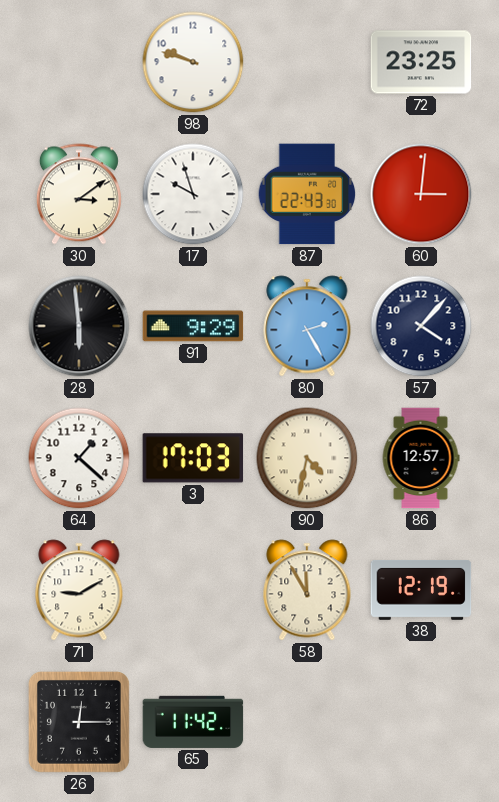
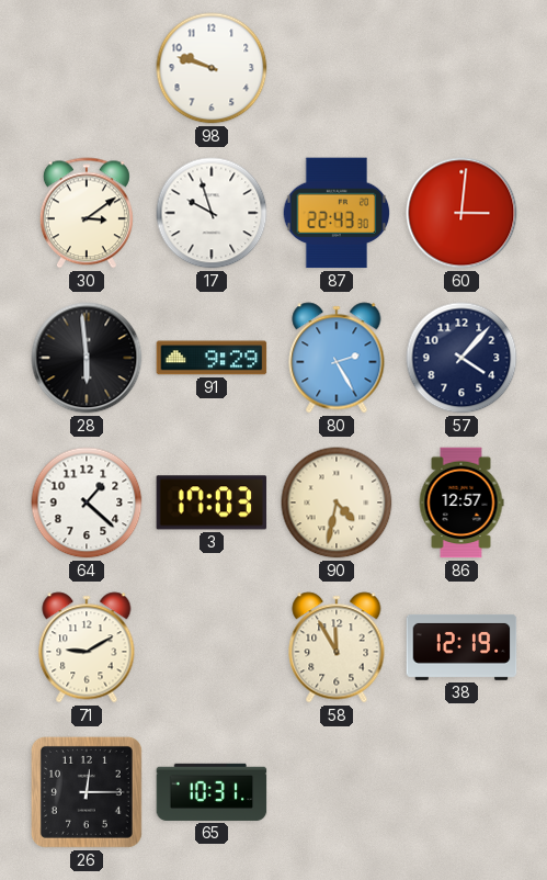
72: 23:25 -> none
65: 11:42 -> 10:31
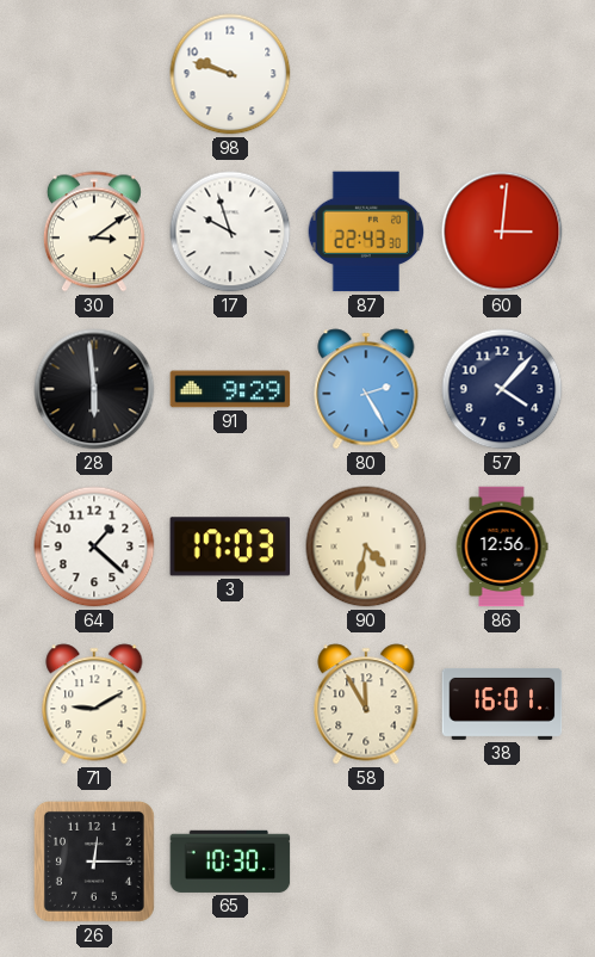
86: 12:57 -> 12:56
38: 12:19 -> 16:01
65: 10:31 -> 10:30
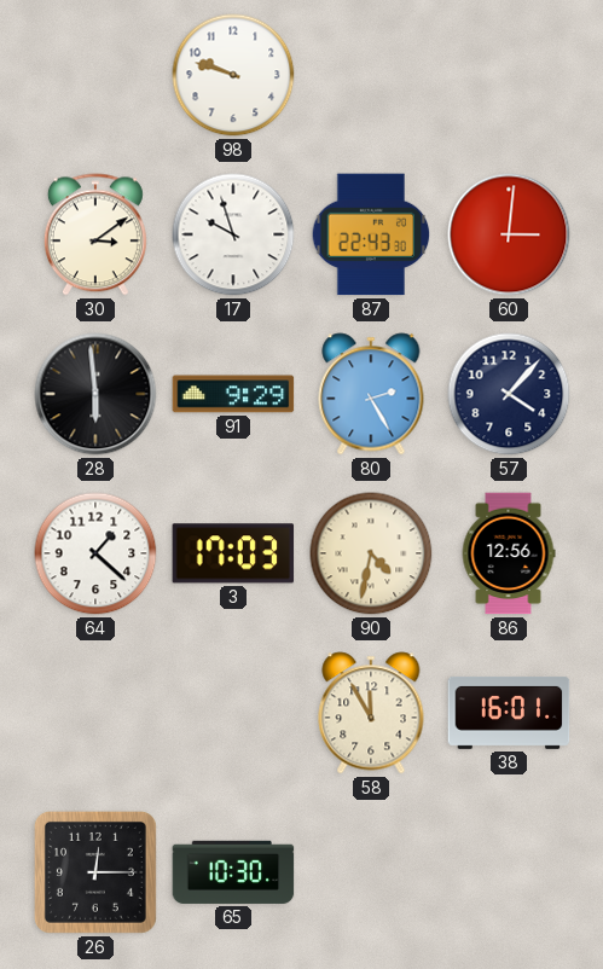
71: 9:10 -> none
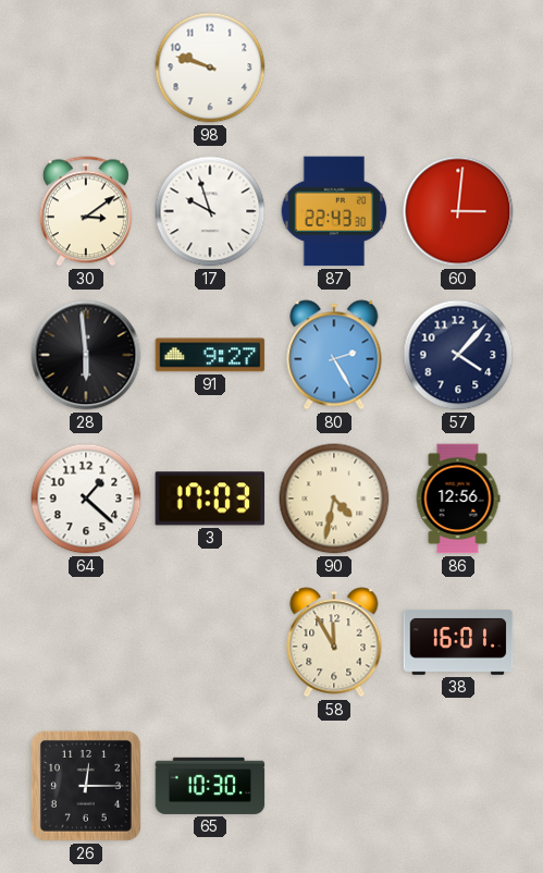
91: 9:29 -> 9:27
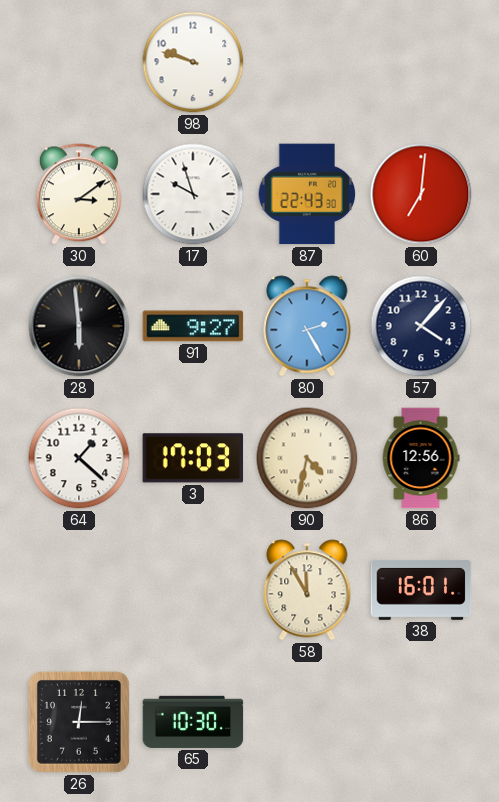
60: 3:01 -> 7:01
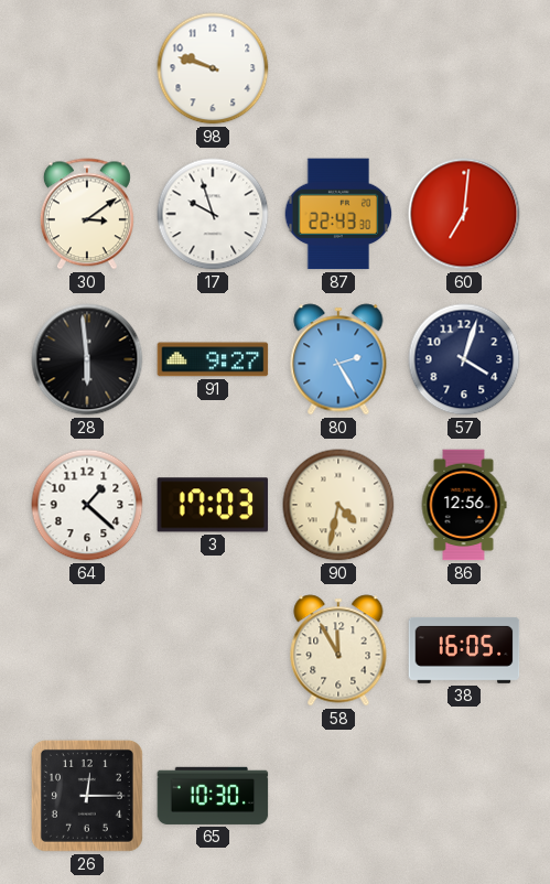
57: 4:07 -> 4:03
38: 16:01 -> 16:05
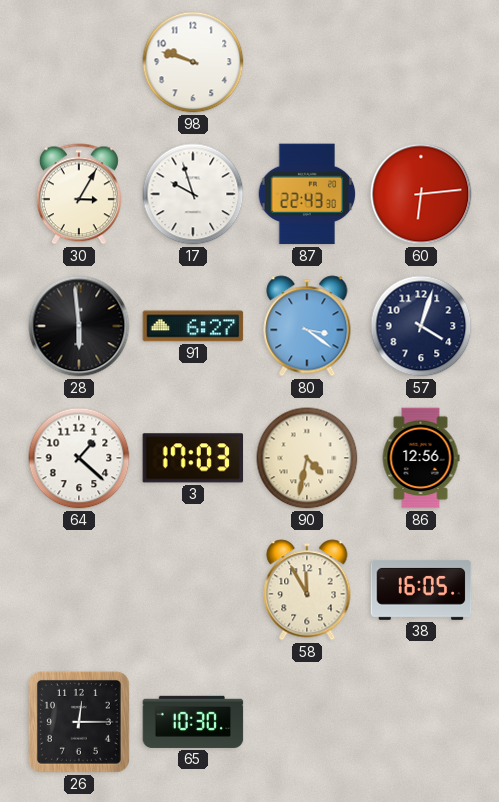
30: 3:09 -> 3:05
60: 7:01 -> 6:14
91: 9:27 -> 6:27
80: 2:25 -> 3:21
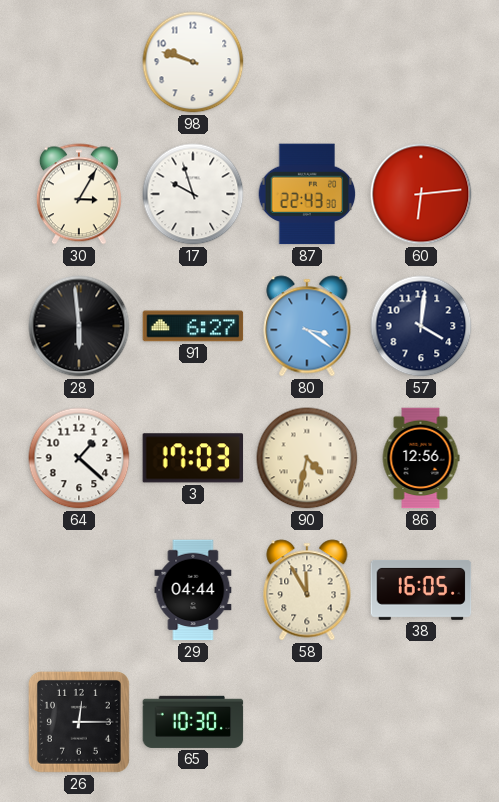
57: 4:03 -> 4:01
29: none -> 04:44
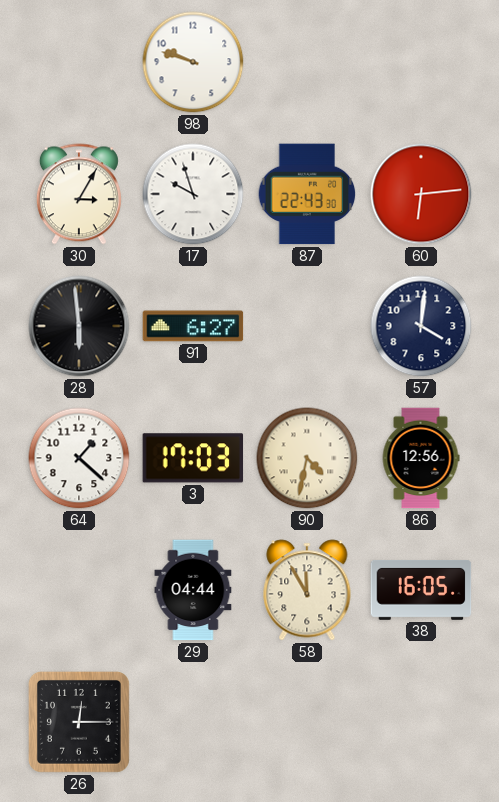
80: 3:21 -> none
65: 10:30 -> none
